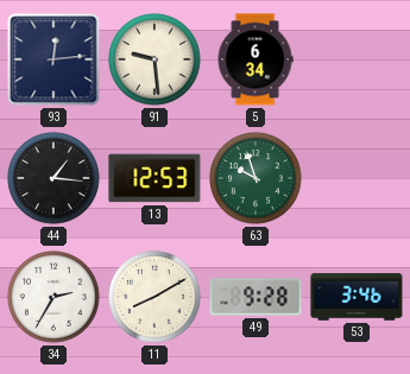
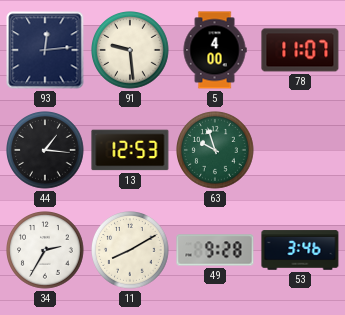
5: 6:34 -> 4:00
78: none -> 11:07
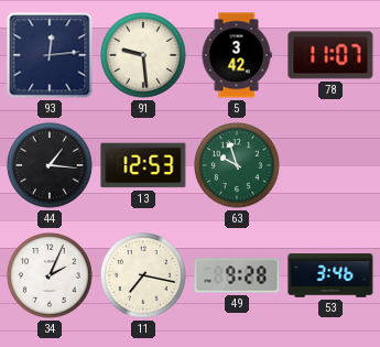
5: 4:00 -> 3:42
34: 2:35 -> 2:04
11: 8:10 -> 7:17
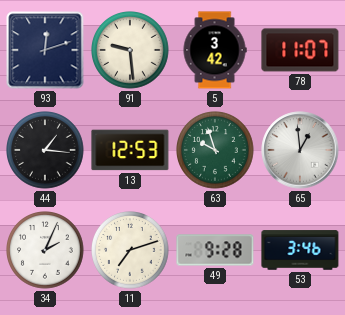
93: 12:14 -> 12:12
65: none -> 12:59
11: 7:17 -> 7:12
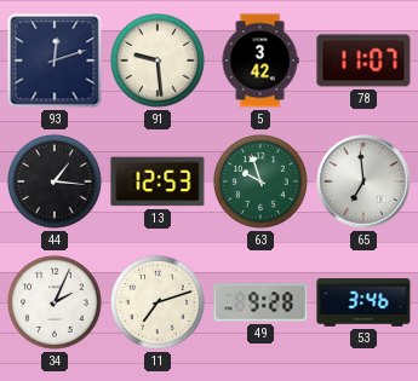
65: 12:59 -> 6:59
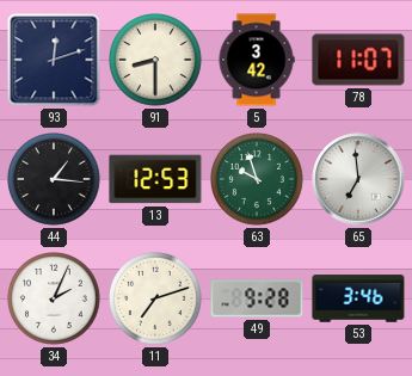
91: 9:29 -> 8:30
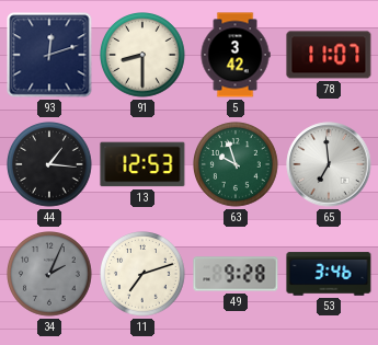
34 dial: white -> grey
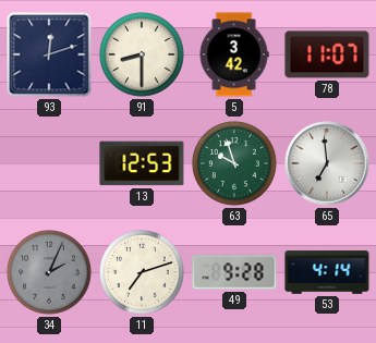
44: 1:16 -> none
53: 3:46 -> 4:14
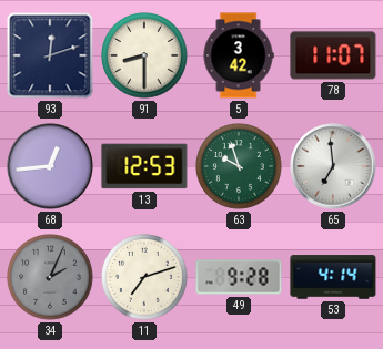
68: none -> 12:44
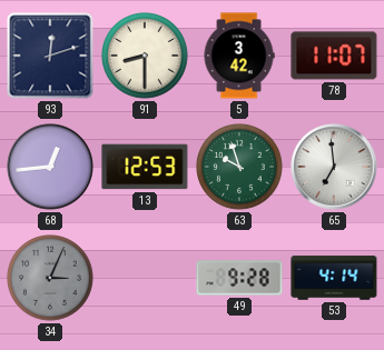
34: 2:04 -> 3:04
11: 7:12 -> none
